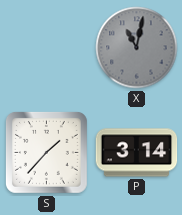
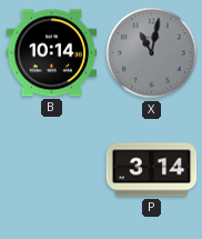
B: none -> 10:14
S: 1:37 -> none
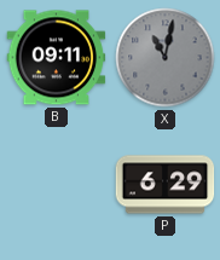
B: 10:14 -> 09:11
P: 3:14 -> 6:29
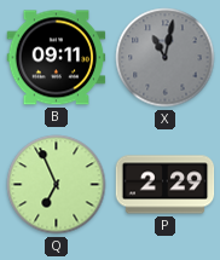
Q: none -> 6:56
P: 6:29 -> 2:29
